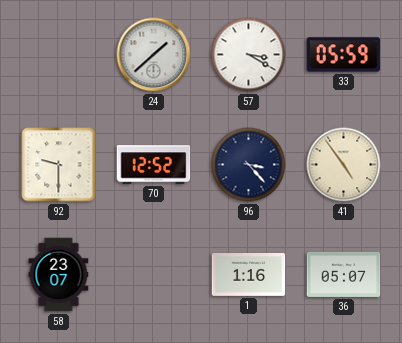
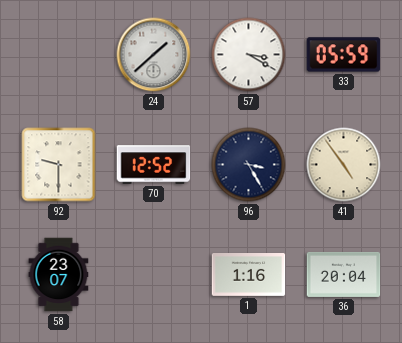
96: 3:23 -> 3:25
36: 05:07 -> 20:04
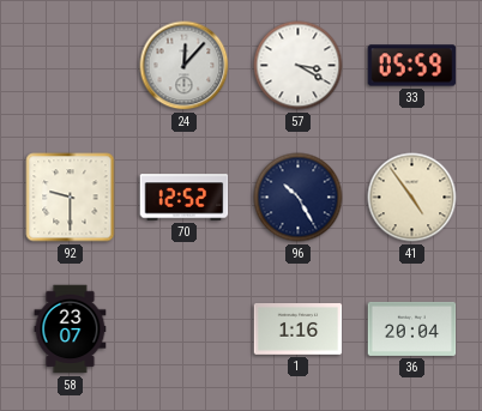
24: 1:38 -> 12:07
96: 3:25 -> 10:25
